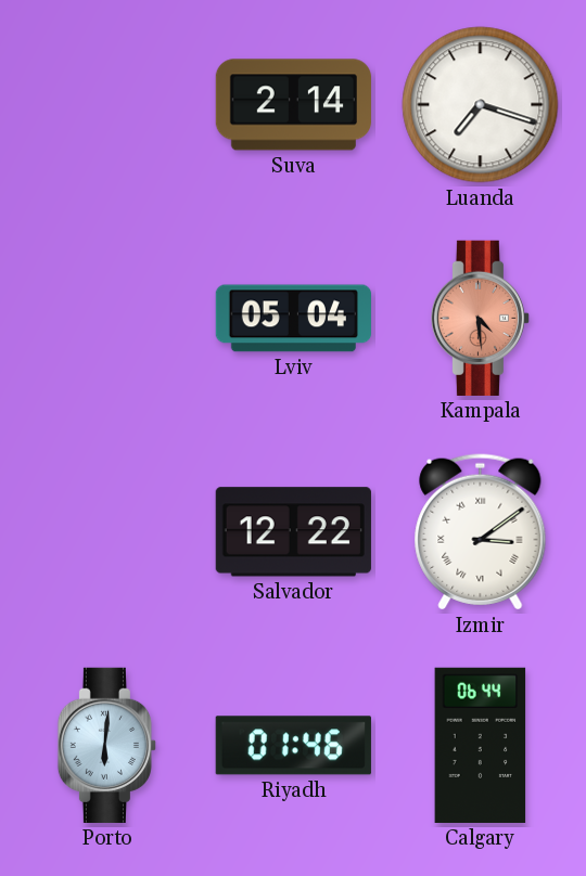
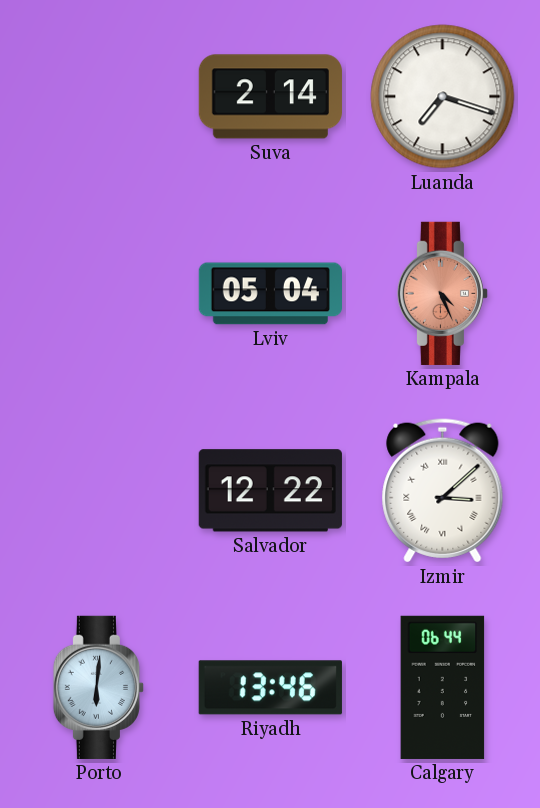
Kampala: 4:29 -> 4:26
Izmir: 3:09 -> 3:08
Riyadh: 01:46 -> 13:46
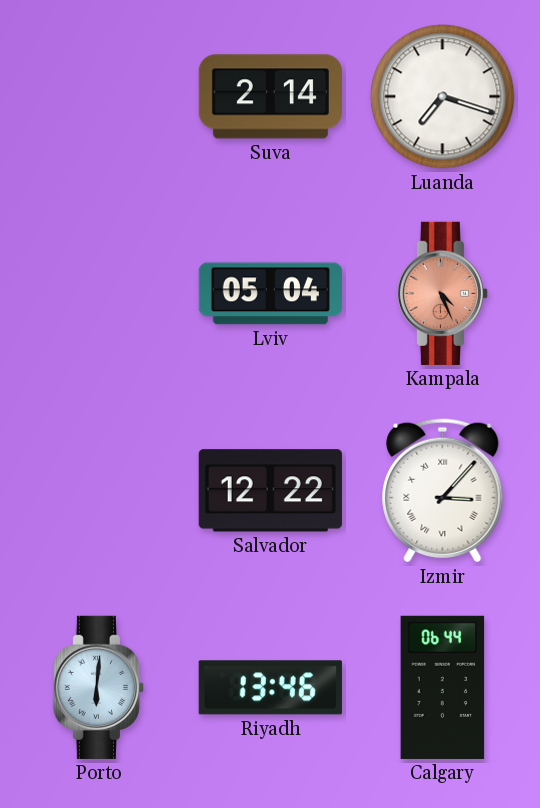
Izmir: 3:08 -> 3:07
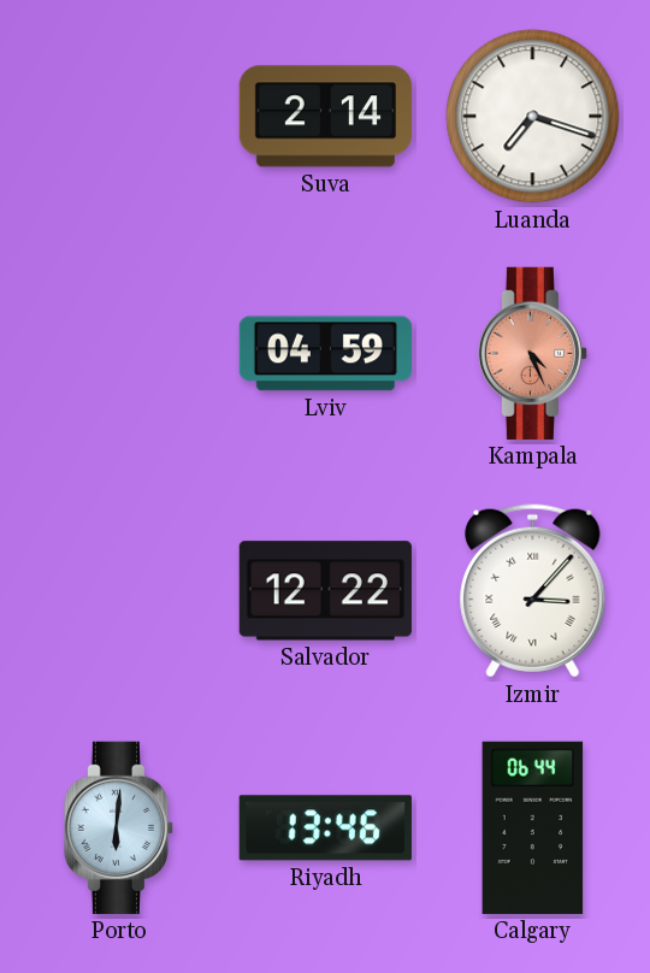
Lviv: 05:04 -> 04:59
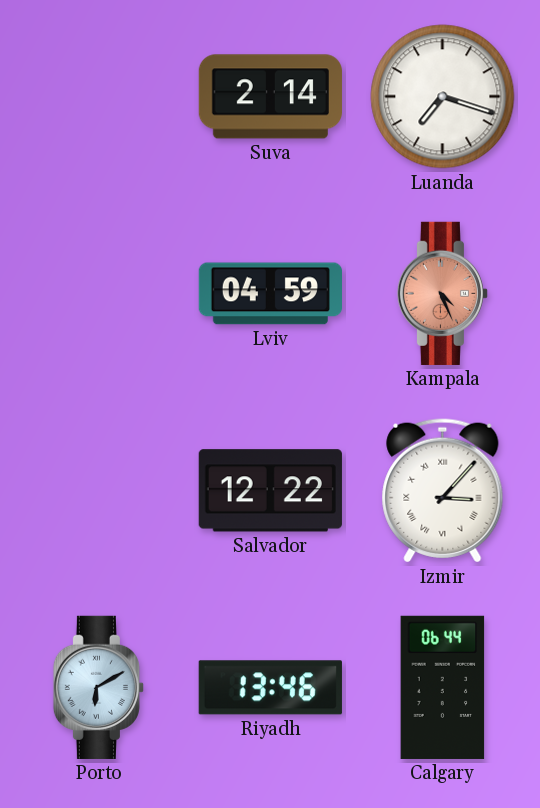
Porto: 6:01 -> 6:10
